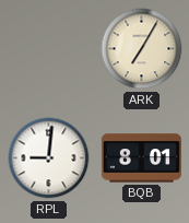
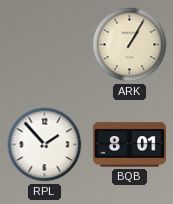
ARK: 7:05 -> 1:05
RPL: 9:01 -> 1:53
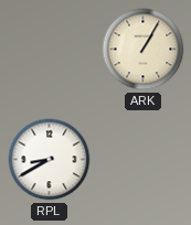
RPL: 1:53 -> 8:40
BQB: 8:01 -> none
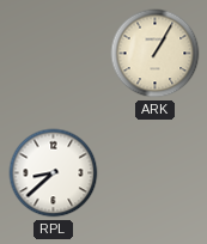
RPL: 8:40 -> 8:38
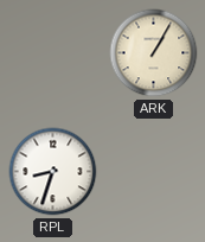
RPL: 8:38 -> 8:33
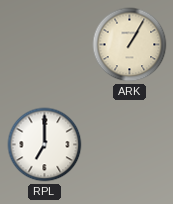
RPL: 8:33 -> 7:00
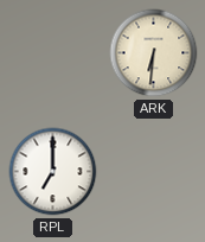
ARK: 1:05 -> 6:31
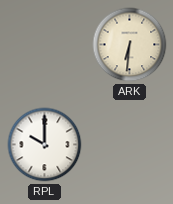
RPL: 7:00 -> 10:00
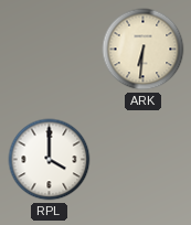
RPL: 10:00 -> 4:00
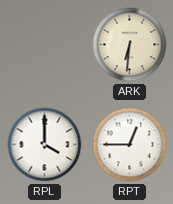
RPT: none -> 12:45
